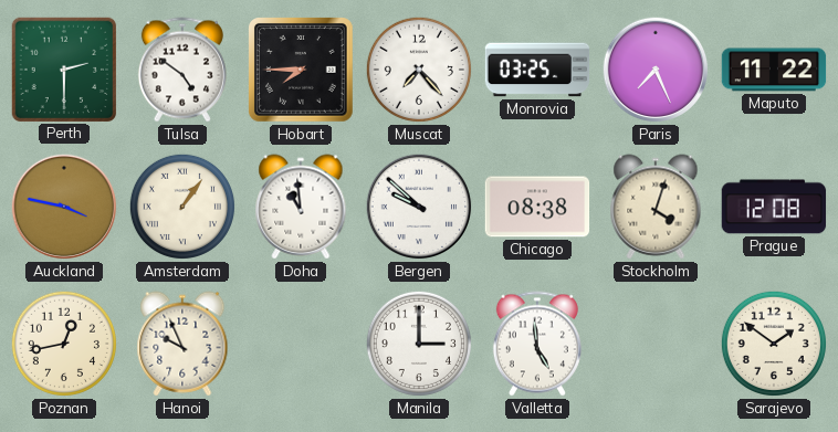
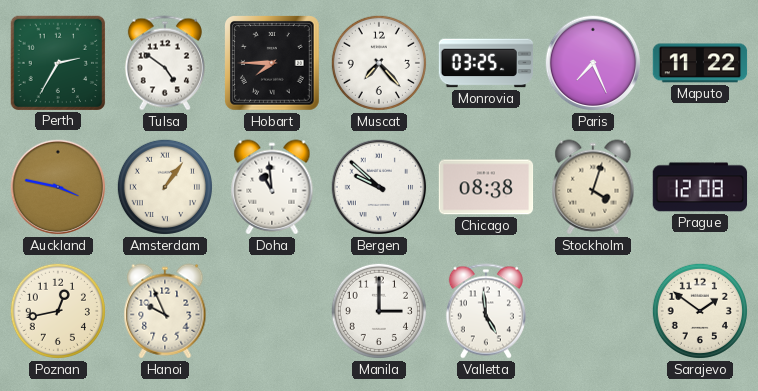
Perth: 2:30 -> 2:35
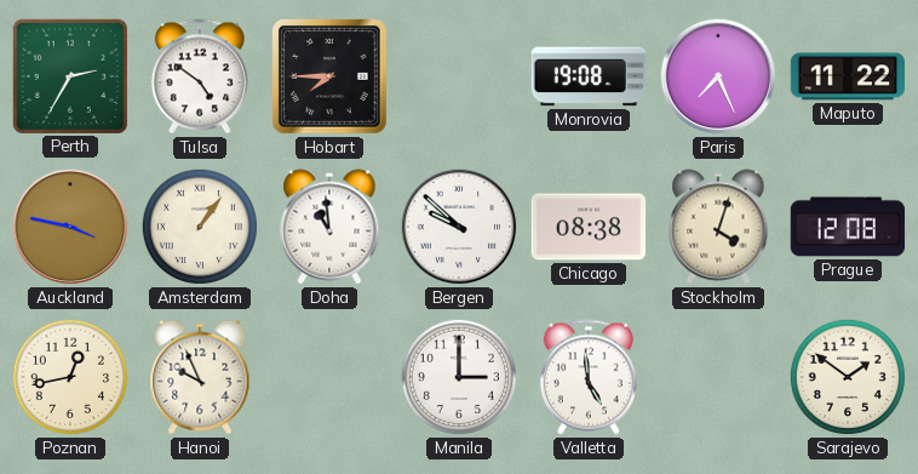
Muscat: 7:23 -> none
Monrovia: 03:25 -> 19:08
